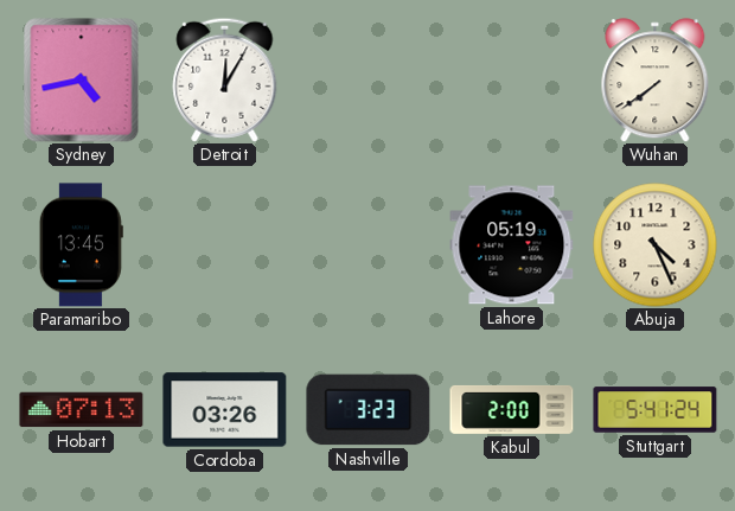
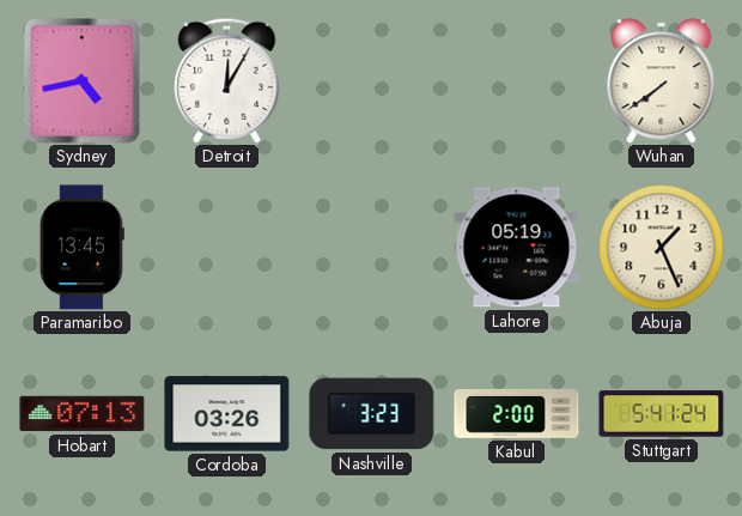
Abuja: 4:26 -> 1:26
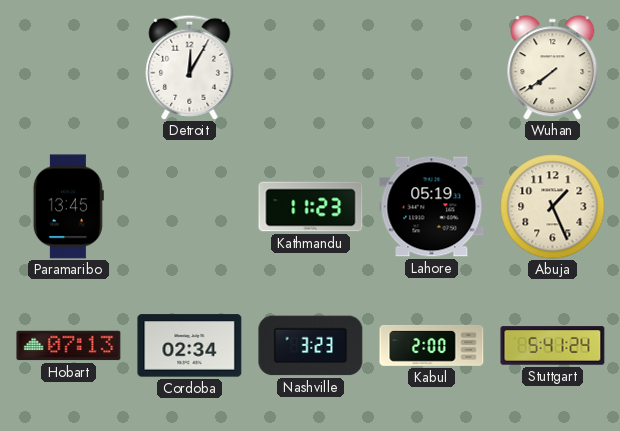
Sydney: 4:43 -> none
Kathmandu: none -> 11:23
Cordoba: 03:26 -> 02:34
